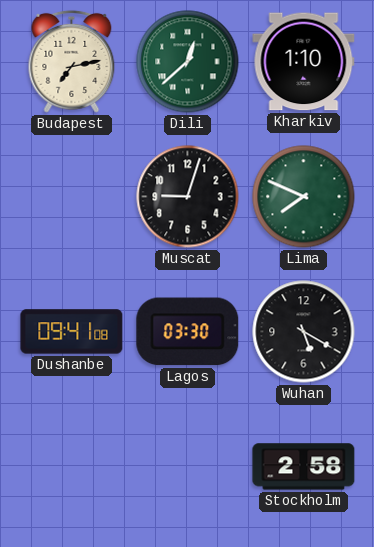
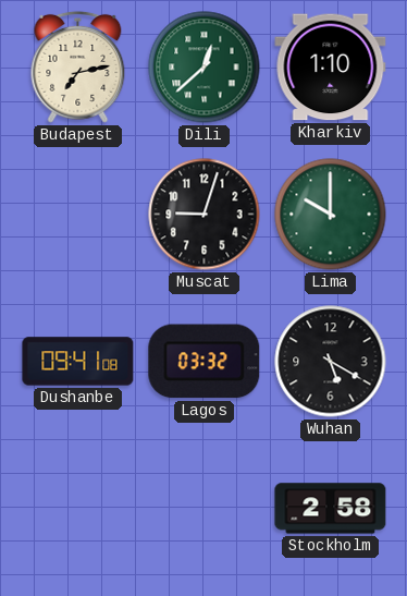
Lima: 7:49 -> 10:00
Lagos: 03:30 -> 03:32
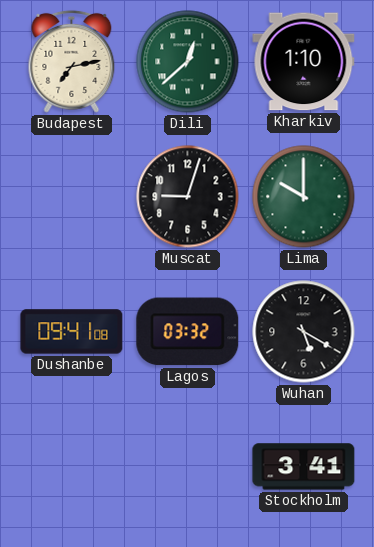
Stockholm: 2:58 -> 3:41
